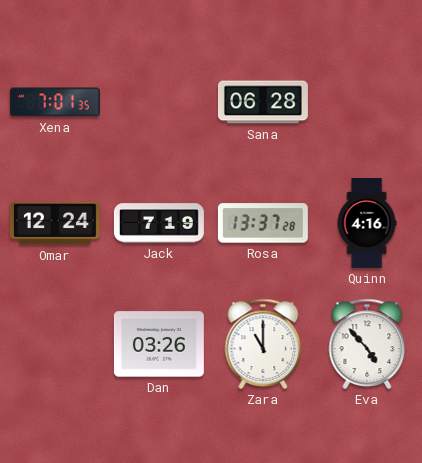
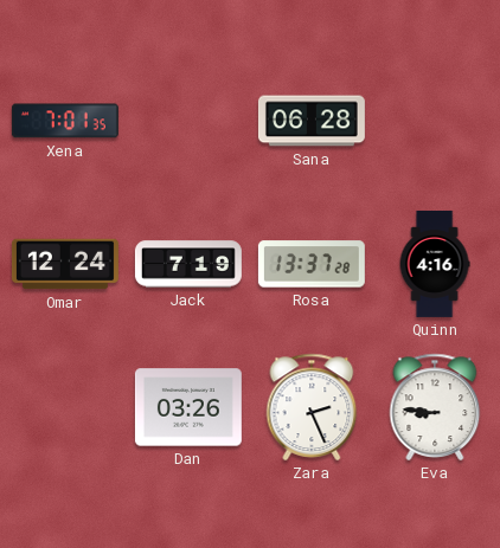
Zara: 11:00 -> 2:26
Eva: 4:53 -> 8:46
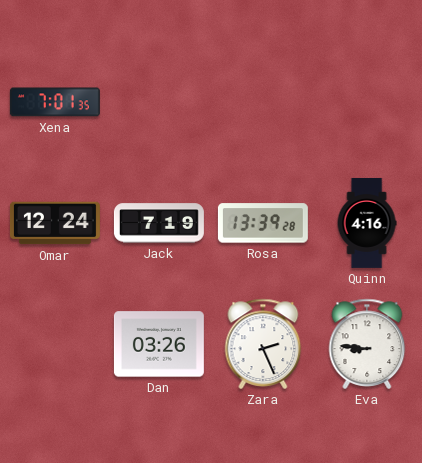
Sana: 06:28 -> none
Rosa: 13:37 -> 13:39
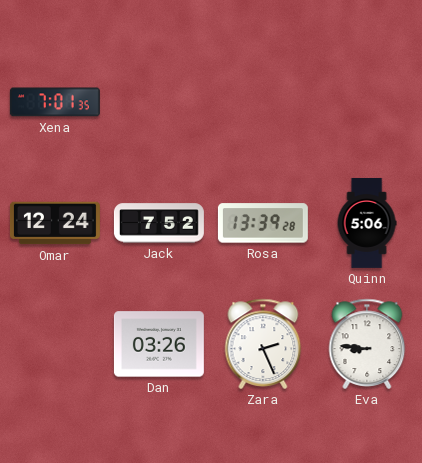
Jack: 7:19 -> 7:52
Quinn: 4:16 -> 5:06
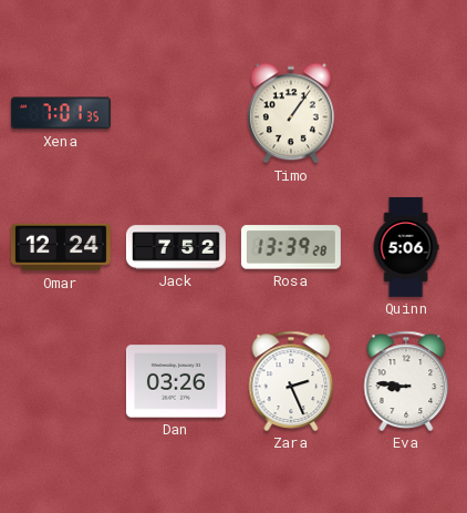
Timo: none -> 1:06
